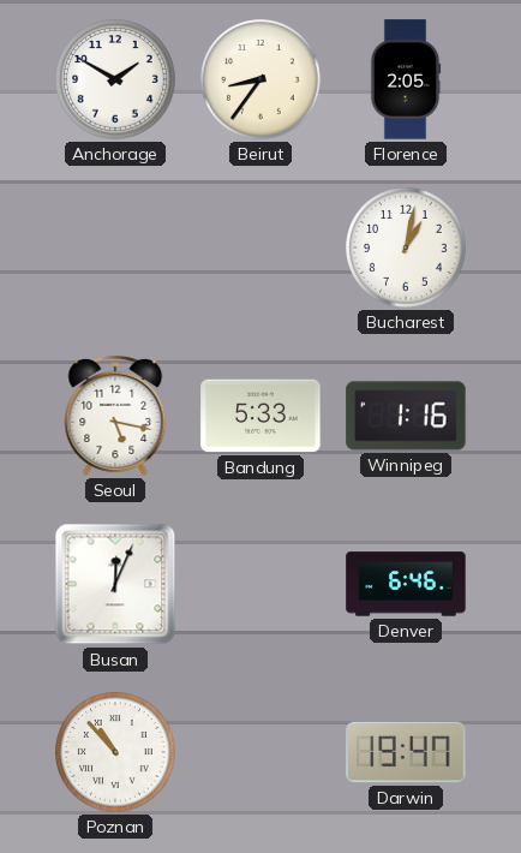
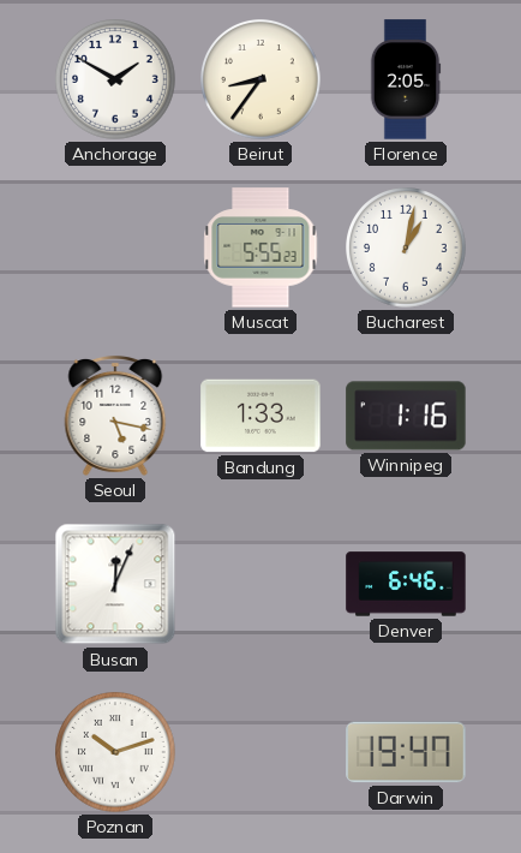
Muscat: none -> 5:55
Bandung: 5:33 -> 1:33
Poznan: 10:53 -> 10:12
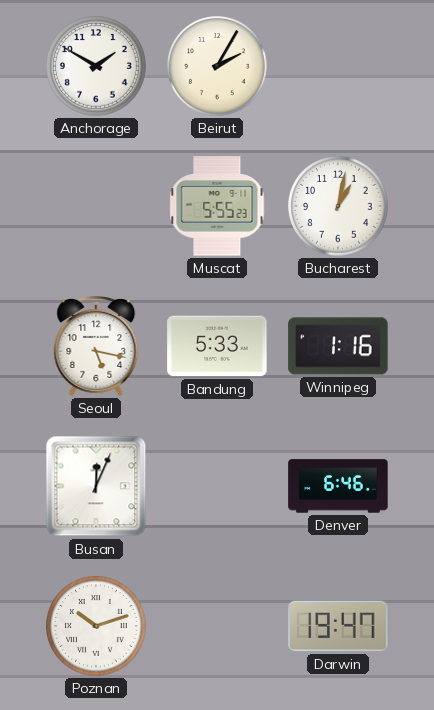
Beirut: 8:36 -> 2:05
Florence: 2:05 -> none
Bandung: 1:33 -> 5:33
